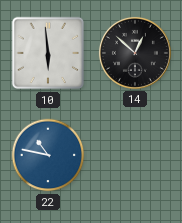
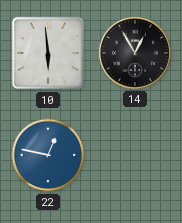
14: 12:52 -> 12:55
22: 10:47 -> 12:47
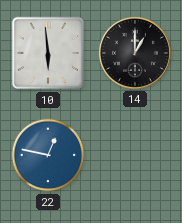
14: 12:55 -> 1:00
